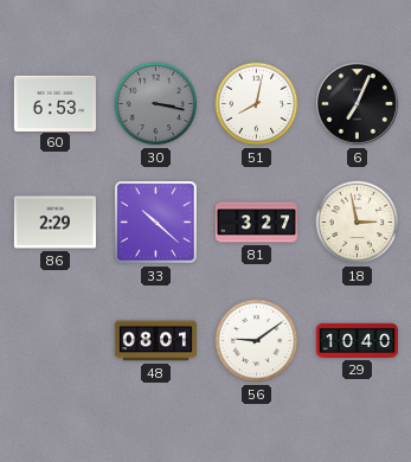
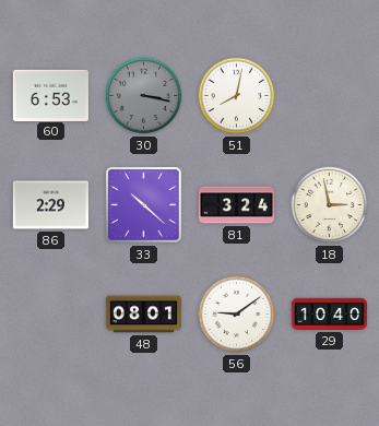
6: 7:04 -> none
81: 3:27 -> 3:24
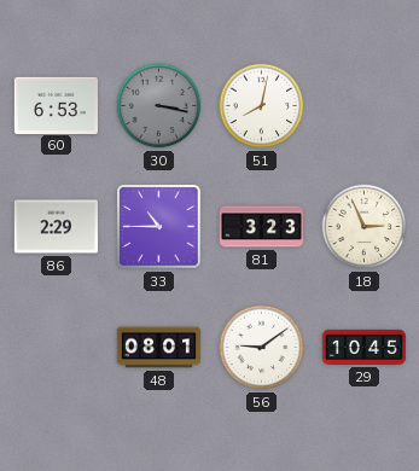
33: 10:22 -> 10:45
81: 3:24 -> 3:23
18: 2:58 -> 2:56
29: 10:40 -> 10:45
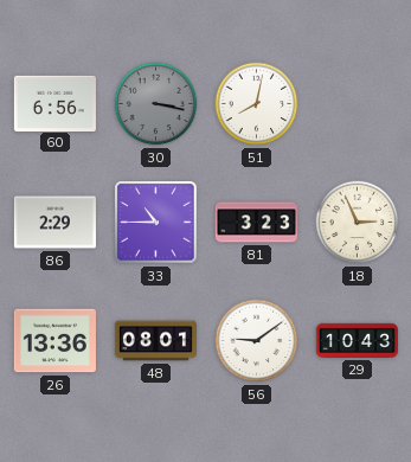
60: 6:53 -> 6:56
26: none -> 13:36
29: 10:45 -> 10:43
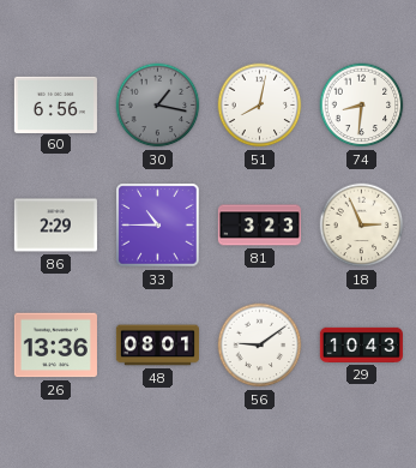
30: 3:17 -> 1:17
74: none -> 8:31
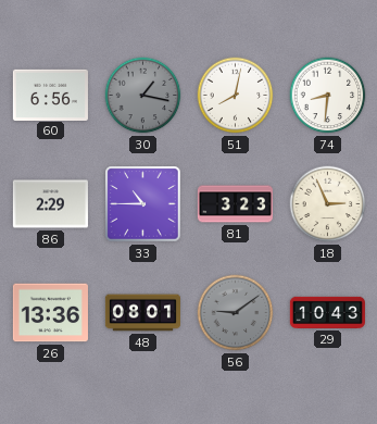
56 dial: white -> grey
